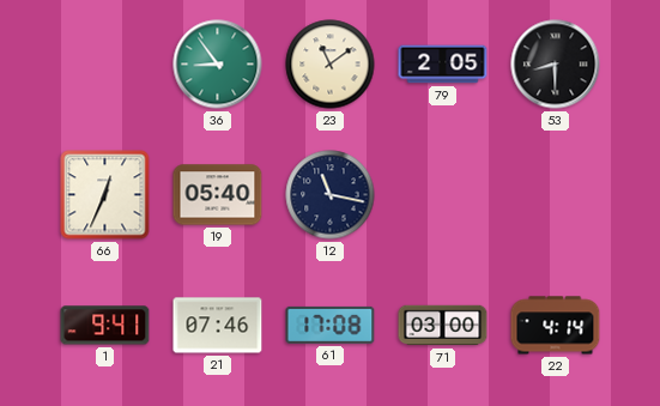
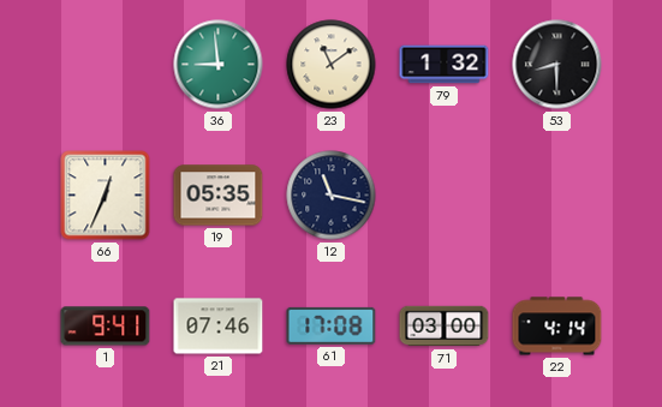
36: 8:54 -> 8:59
79: 2:05 -> 1:32
19: 05:40 -> 05:35
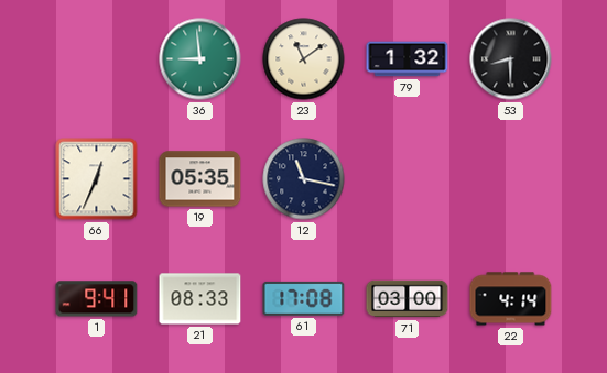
21: 07:46 -> 08:33
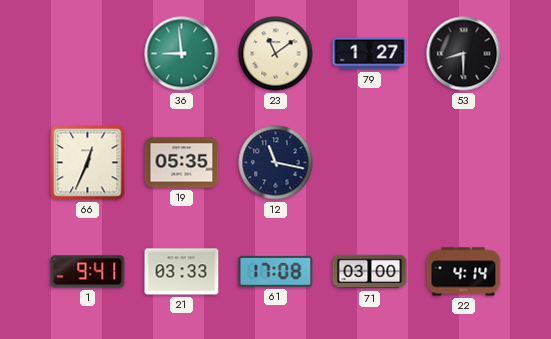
79: 1:32 -> 1:27
21: 08:33 -> 03:33
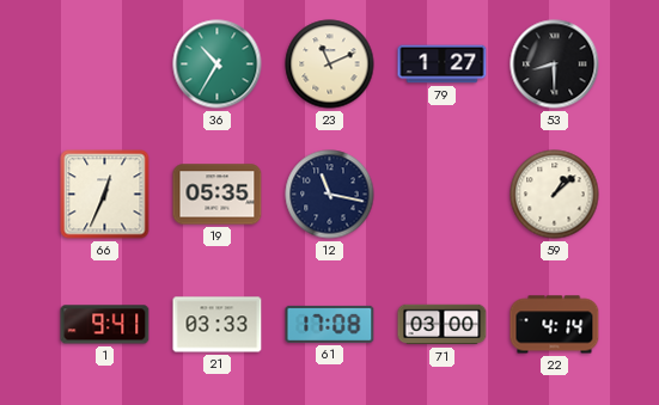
36: 8:59 -> 10:35
23: 11:09 -> 11:11
59: none -> 1:08
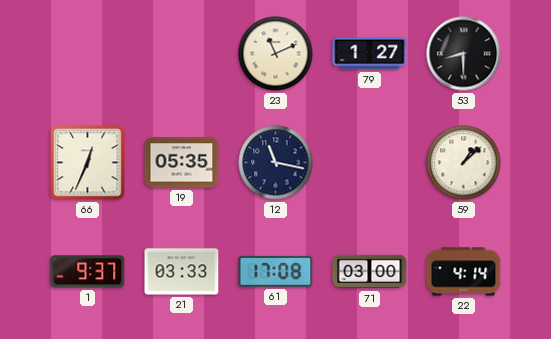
36: 10:35 -> none
1: 9:41 -> 9:37
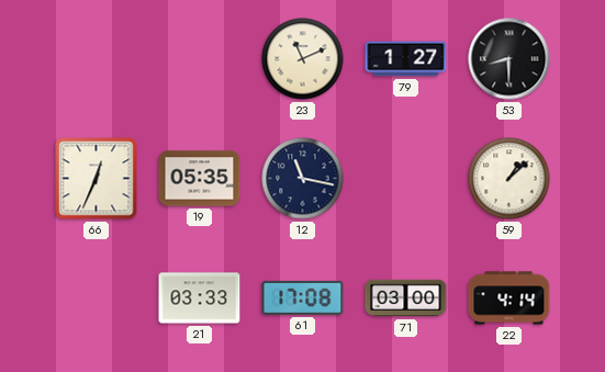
1: 9:37 -> none
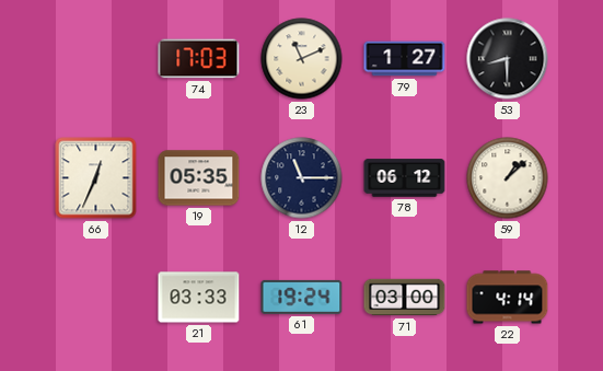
74: none -> 17:03
12: 11:17 -> 11:15
78: none -> 06:12
61: 17:08 -> 19:24
